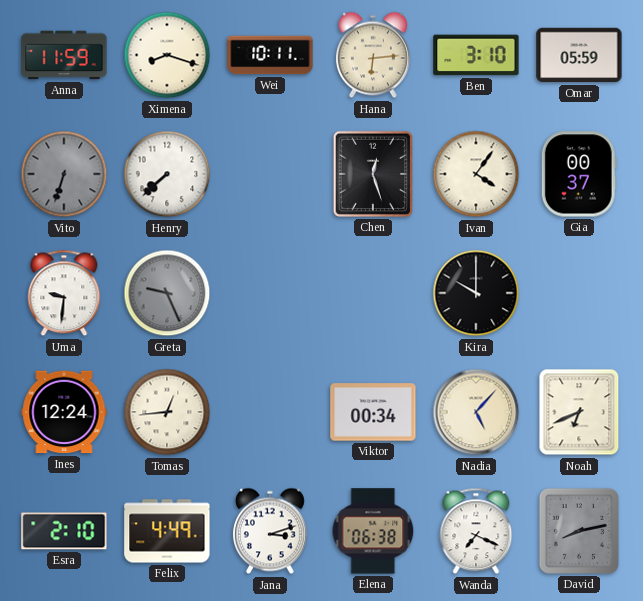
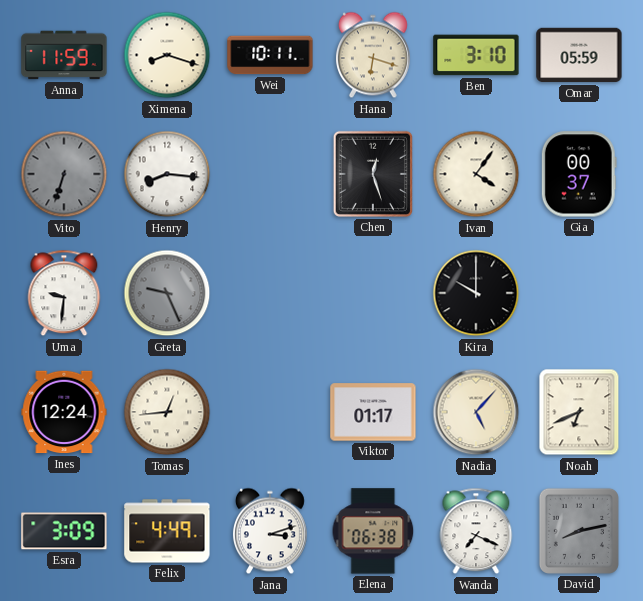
Hana: 6:14 -> 6:18
Henry: 7:38 -> 8:16
Viktor: 00:34 -> 01:17
Esra: 2:10 -> 3:09
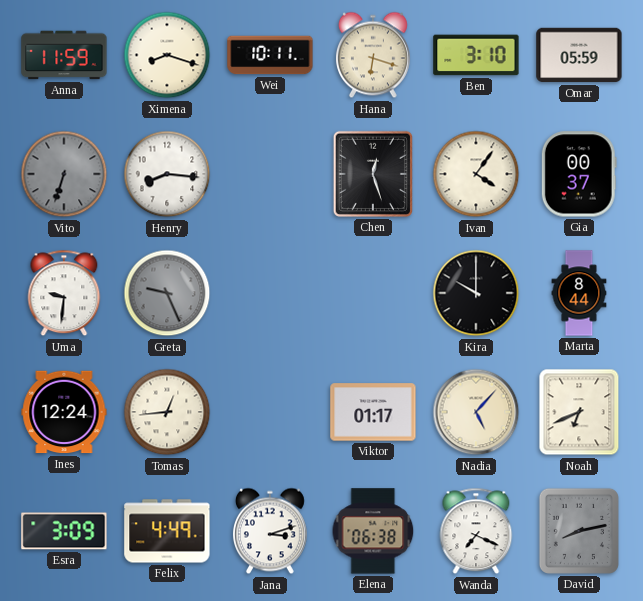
Marta: none -> 8:44
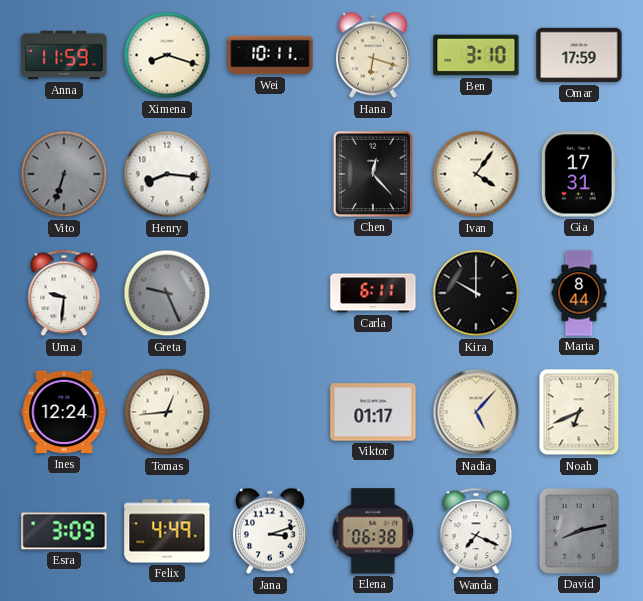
Omar: 05:59 -> 17:59
Chen: 12:27 -> 12:23
Gia: 00:37 -> 17:31
Carla: none -> 6:11
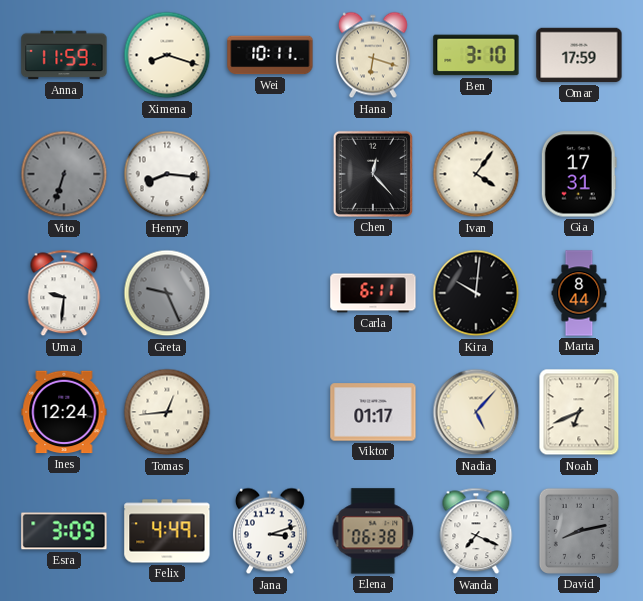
Kira: 10:00 -> 10:01
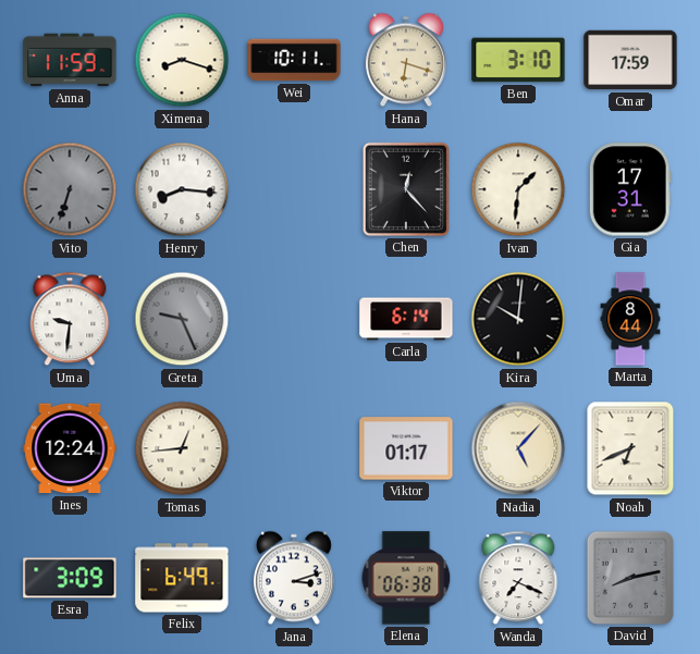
Ivan: 4:06 -> 1:31
Carla: 6:11 -> 6:14
Felix: 4:49 -> 6:49
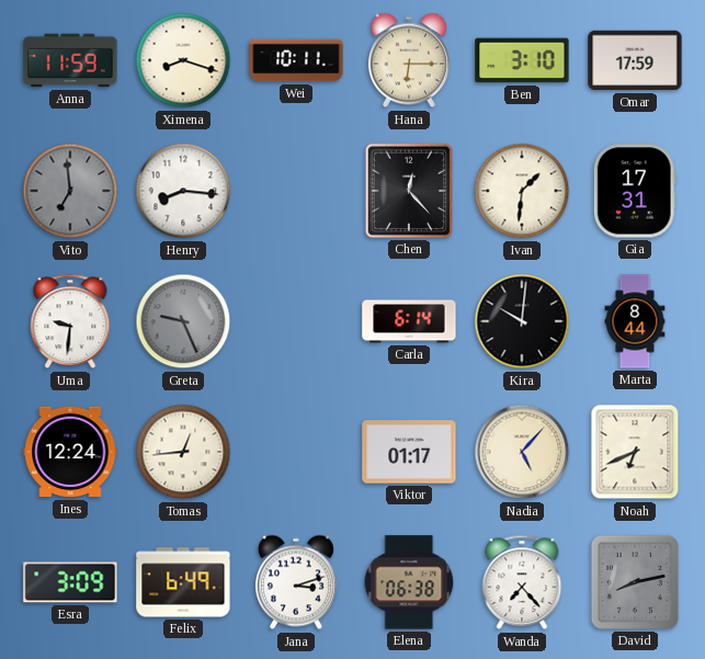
Hana: 6:18 -> 6:15
Vito: 6:33 -> 6:59
Wanda: 7:19 -> 7:23
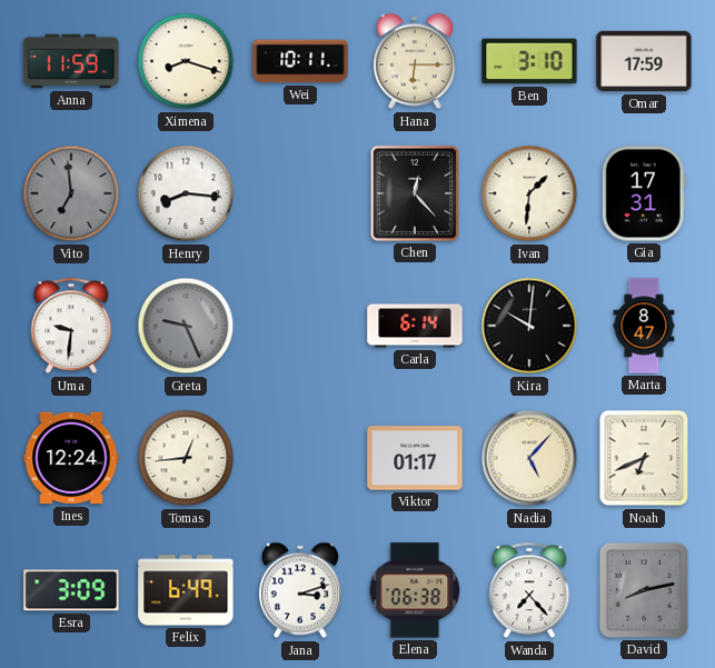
Marta: 8:44 -> 8:47
